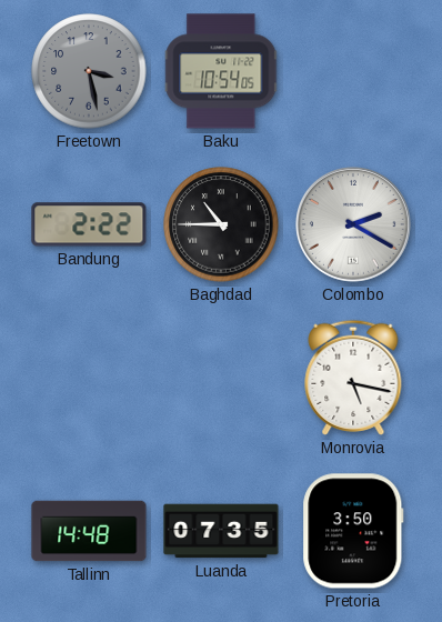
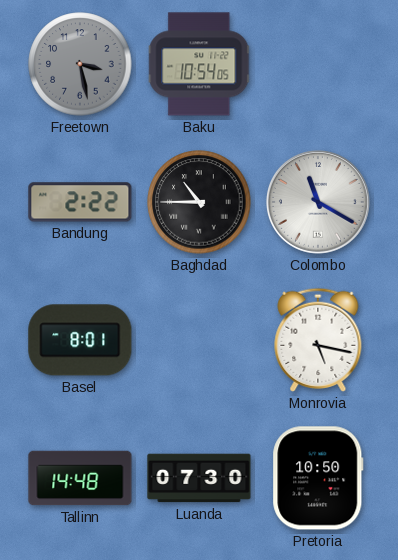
Colombo: 2:20 -> 11:20
Basel: none -> 8:01
Luanda: 07:35 -> 07:30
Pretoria: 3:50 -> 10:50
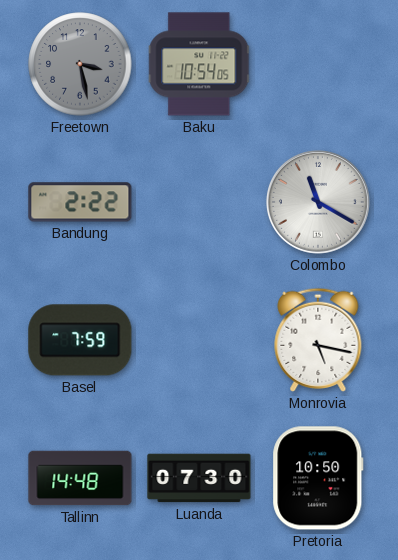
Baghdad: 10:45 -> none
Basel: 8:01 -> 7:59
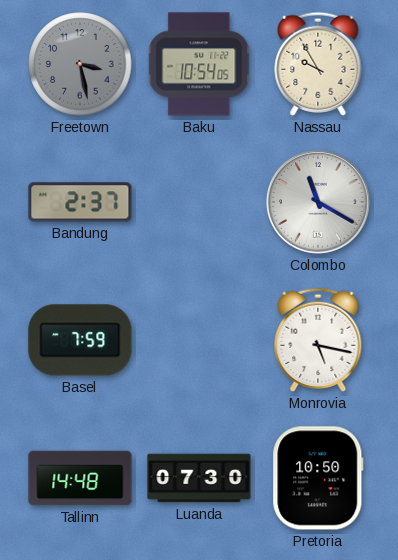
Nassau: none -> 9:55
Bandung: 2:22 -> 2:37
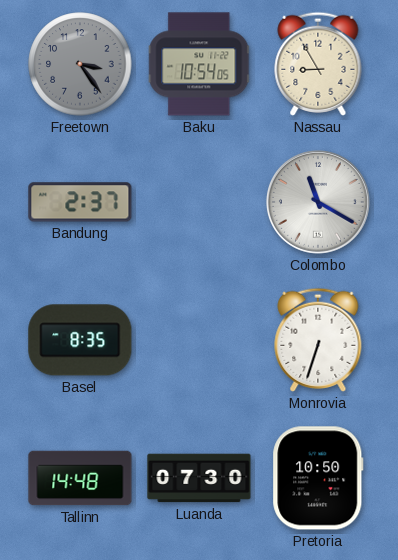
Freetown: 3:28 -> 3:24
Nassau: 9:55 -> 8:55
Basel: 7:59 -> 8:35
Monrovia: 5:17 -> 6:33
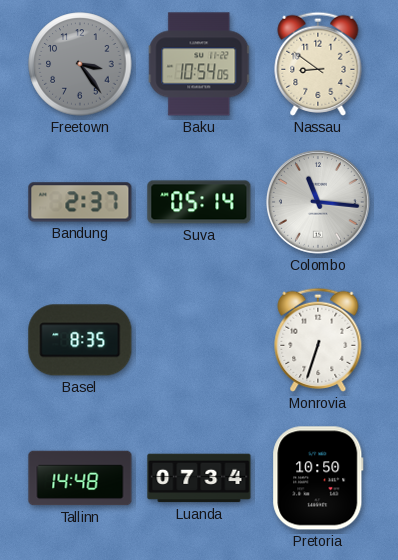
Nassau: 8:55 -> 8:51
Suva: none -> 05:14
Colombo: 11:20 -> 11:16
Luanda: 07:30 -> 07:34
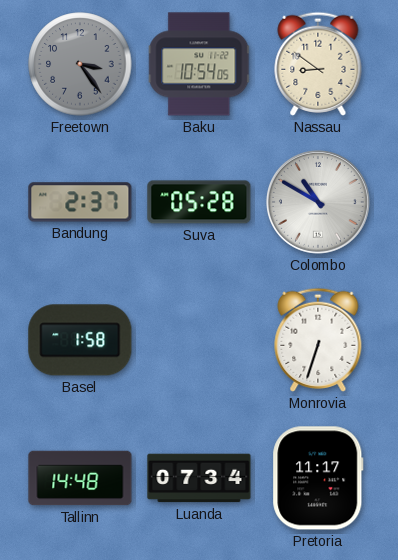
Suva: 05:14 -> 05:28
Colombo: 11:16 -> 10:50
Basel: 8:35 -> 1:58
Pretoria: 10:50 -> 11:17
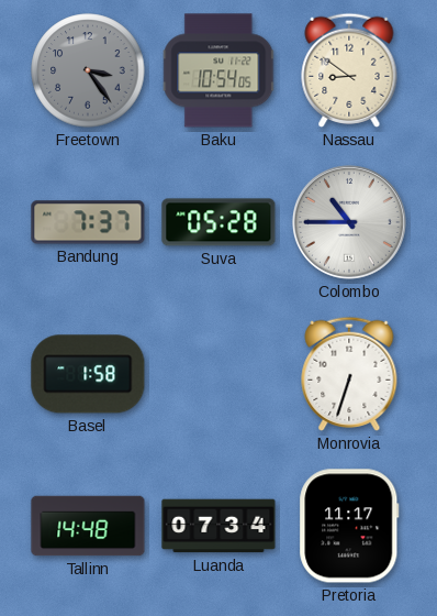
Bandung: 2:37 -> 7:37
Colombo: 10:50 -> 10:45
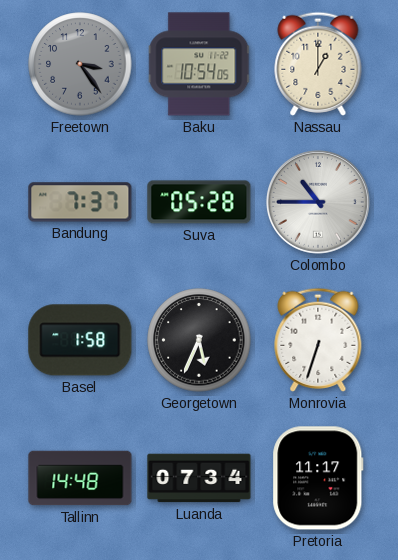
Nassau: 8:51 -> 1:00
Georgetown: none -> 5:34
